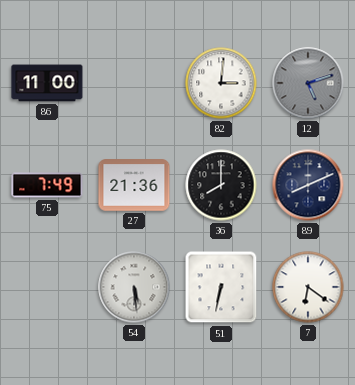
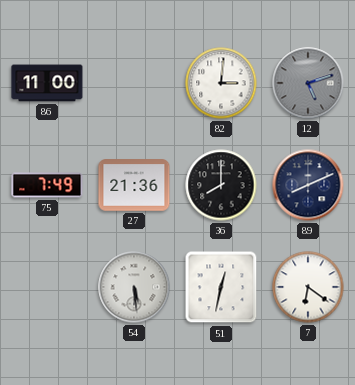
51: 6:32 -> 12:32
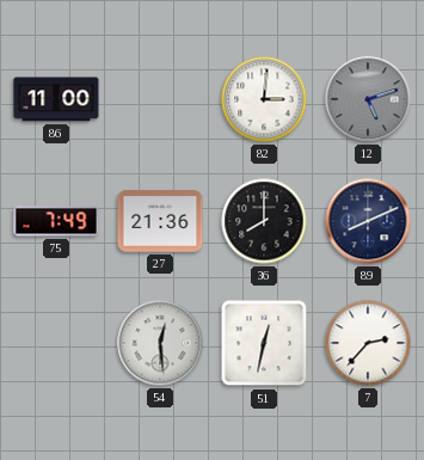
54: 5:29 -> 12:29
7: 6:21 -> 2:37
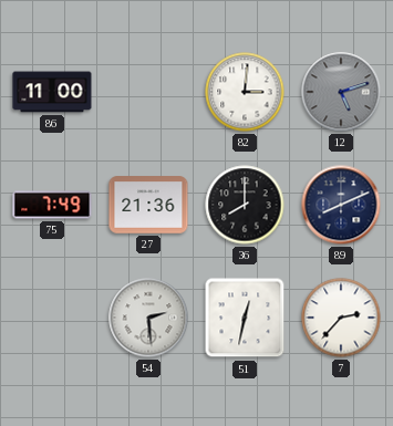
54: 12:29 -> 2:29
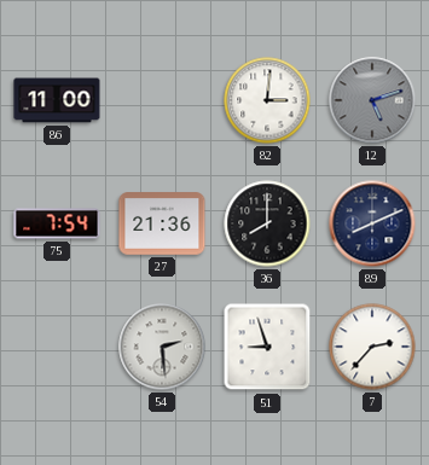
75: 7:49 -> 7:54
51: 12:32 -> 8:57
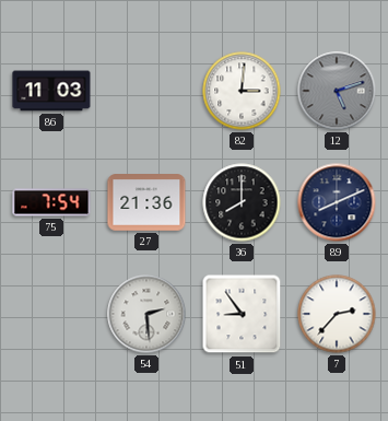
86: 11:00 -> 11:03
51: 8:57 -> 8:54
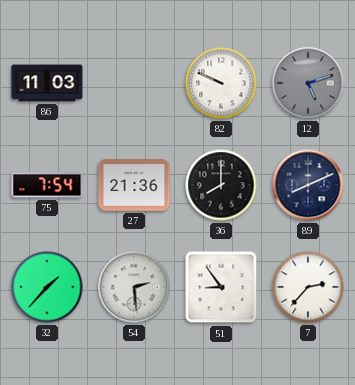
82: 3:01 -> 9:49
32: none -> 1:37
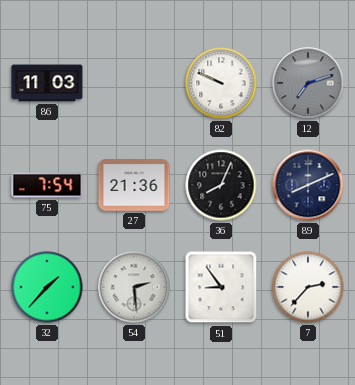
12: 5:12 -> 7:12
36: 8:00 -> 8:04
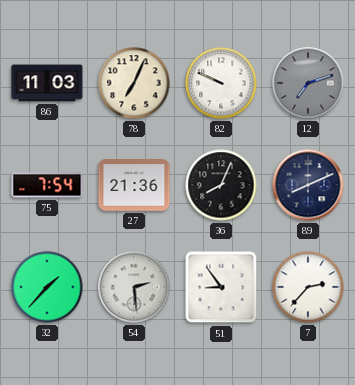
78: none -> 7:04
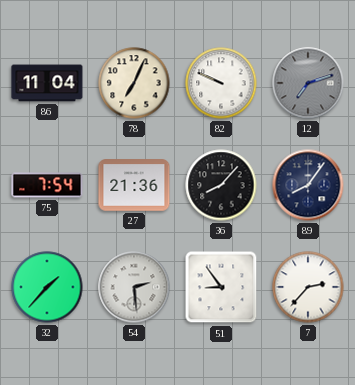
86: 11:03 -> 11:04
36: 8:04 -> 8:07
89: 8:11 -> 8:06
